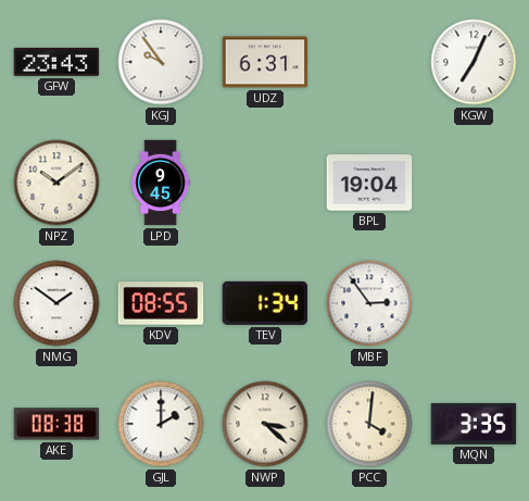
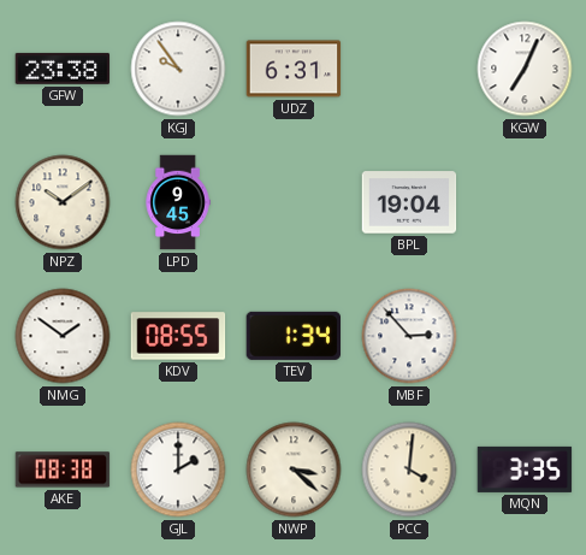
GFW: 23:43 -> 23:38
MBF: 2:54 -> 2:53
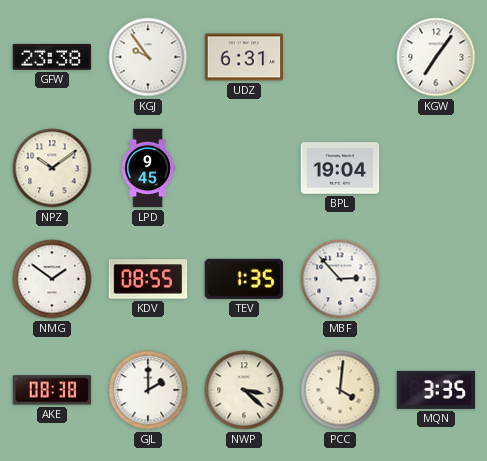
KGW: 7:04 -> 7:06
TEV: 1:34 -> 1:35
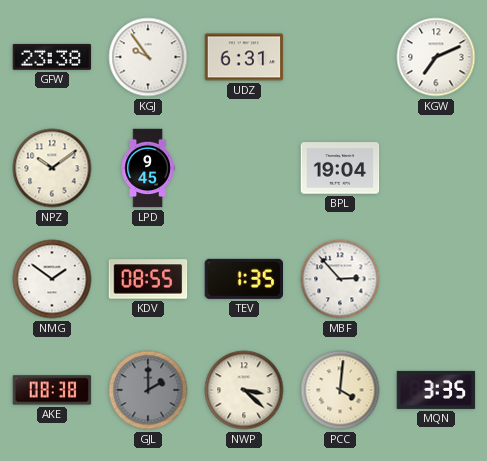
KGW: 7:06 -> 7:11
GJL dial: white -> grey
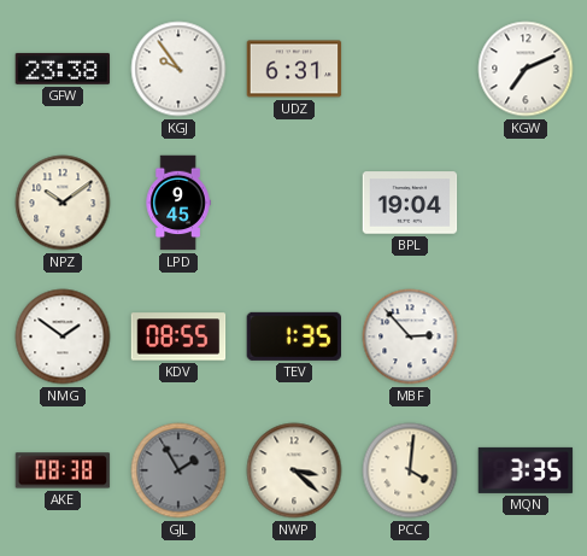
GJL: 2:00 -> 1:55
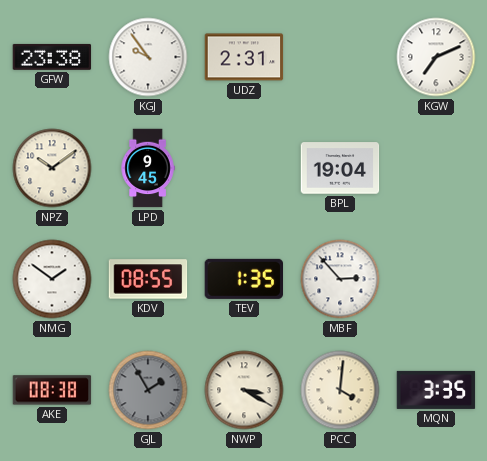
UDZ: 6:31 -> 2:31
NWP: 3:22 -> 3:20
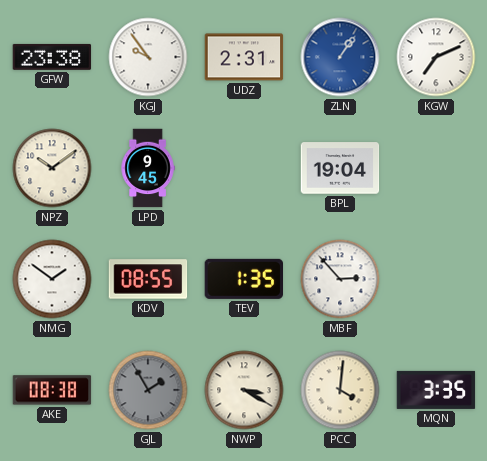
ZLN: none -> 1:06
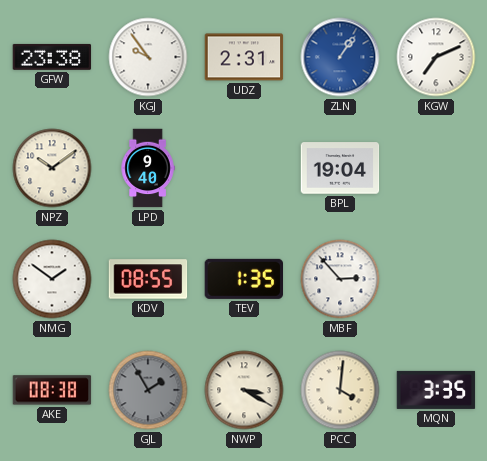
LPD: 9:45 -> 9:40
